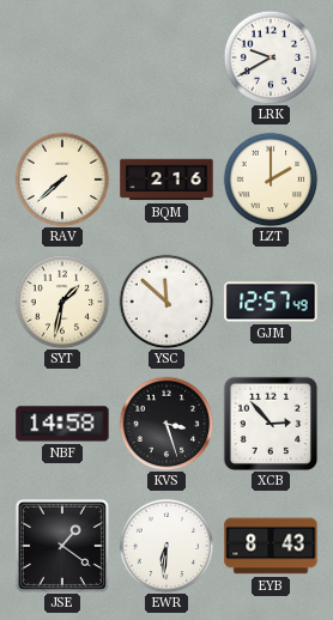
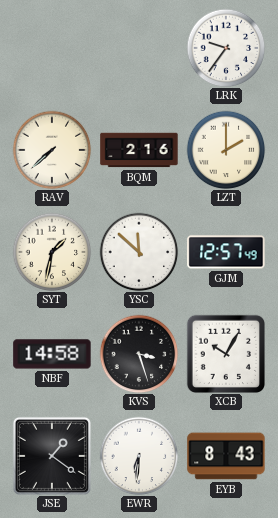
LRK: 9:40 -> 9:36
XCB: 2:53 -> 10:05
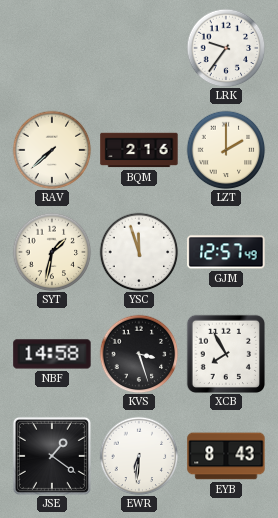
YSC: 11:52 -> 11:57
XCB: 10:05 -> 7:55
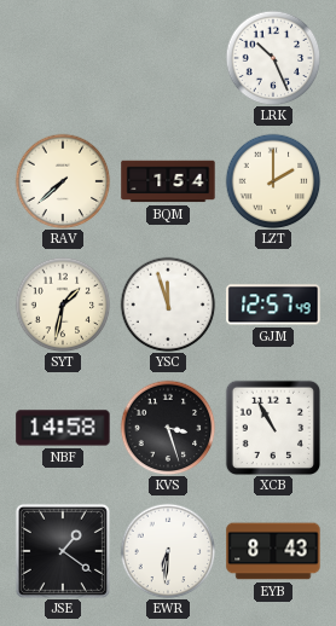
LRK: 9:36 -> 10:26
BQM: 2:16 -> 1:54
XCB: 7:55 -> 10:55
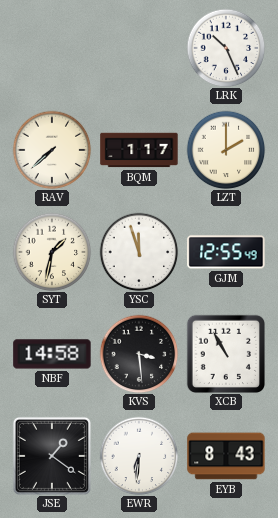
BQM: 1:54 -> 1:17
GJM: 12:57 -> 12:55
KVS: 3:27 -> 3:29
